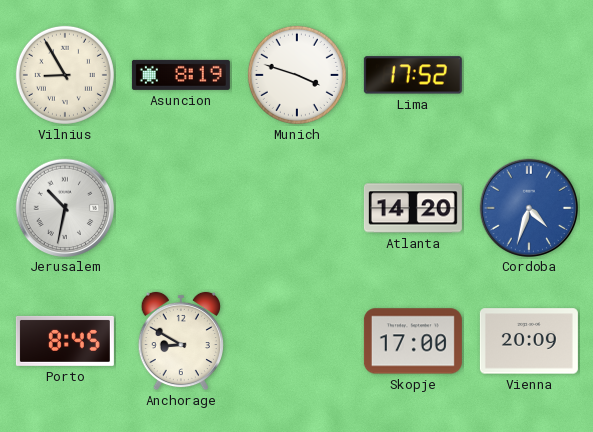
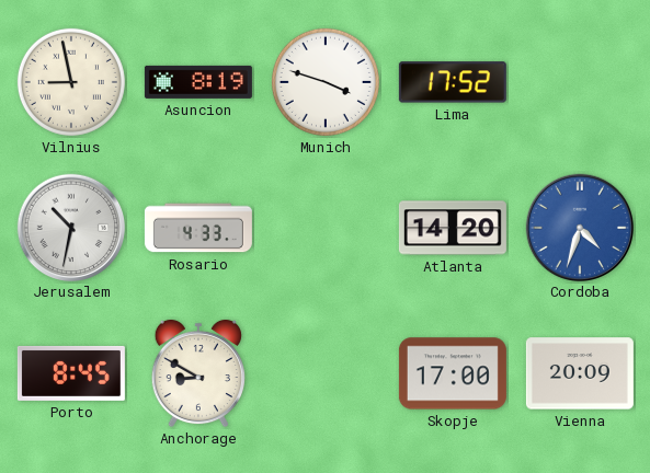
Vilnius: 8:55 -> 8:58
Rosario: none -> 4:33
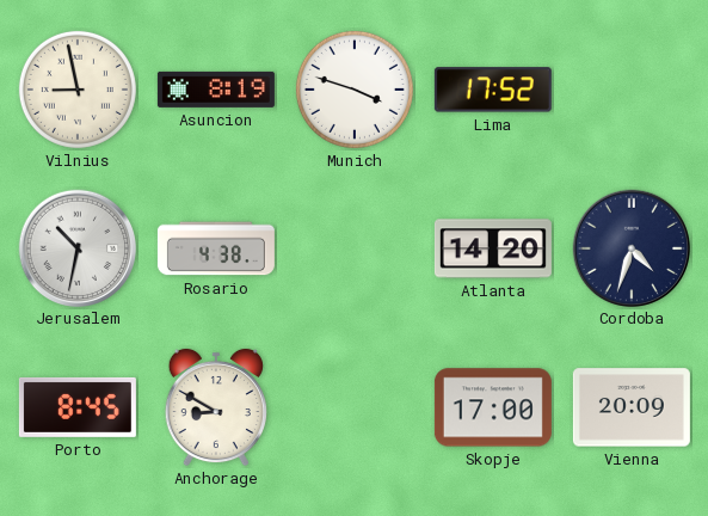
Rosario: 4:33 -> 4:38
Cordoba dial: blue -> navy
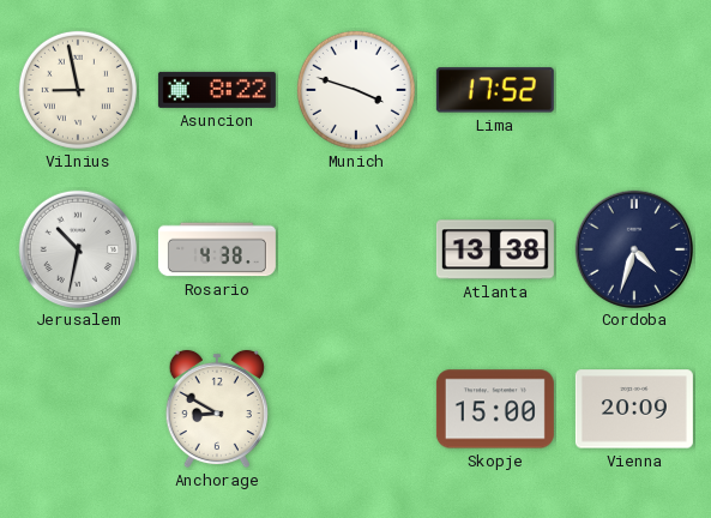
Asuncion: 8:19 -> 8:22
Atlanta: 14:20 -> 13:38
Porto: 8:45 -> none
Skopje: 17:00 -> 15:00
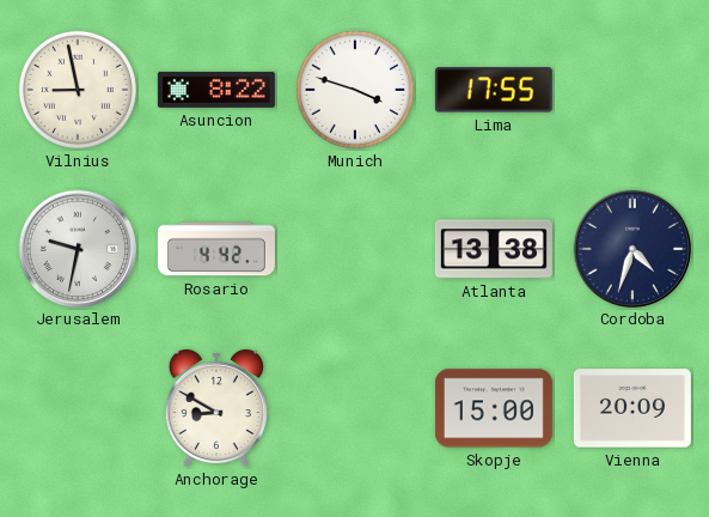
Lima: 17:52 -> 17:55
Jerusalem: 10:32 -> 9:32
Rosario: 4:38 -> 4:42
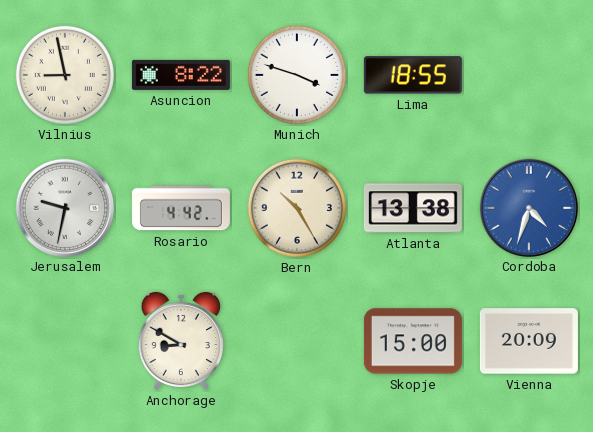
Lima: 17:55 -> 18:55
Bern: none -> 10:25
Cordoba dial: navy -> blue
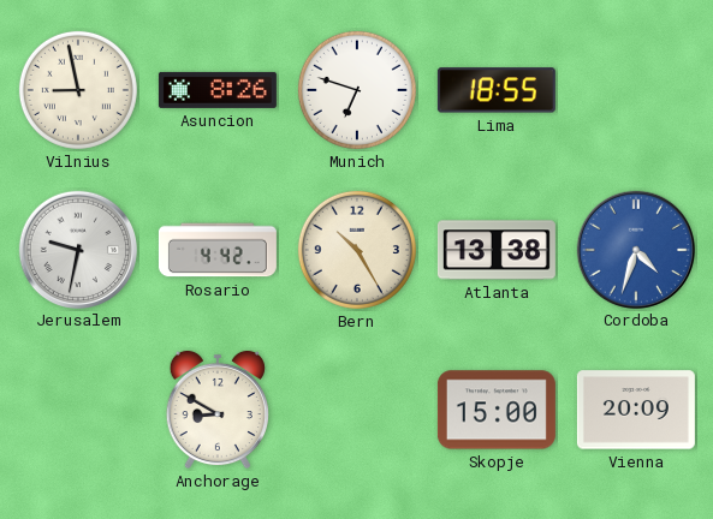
Asuncion: 8:22 -> 8:26
Munich: 3:48 -> 6:48
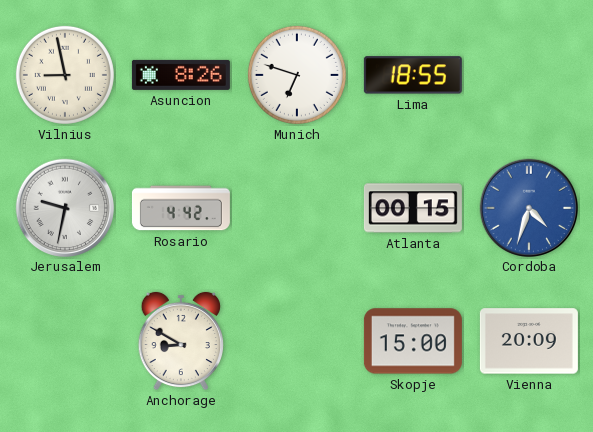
Bern: 10:25 -> none
Atlanta: 13:38 -> 00:15
